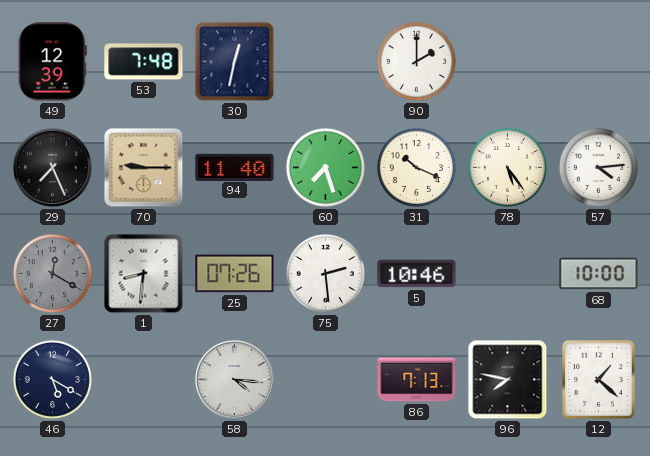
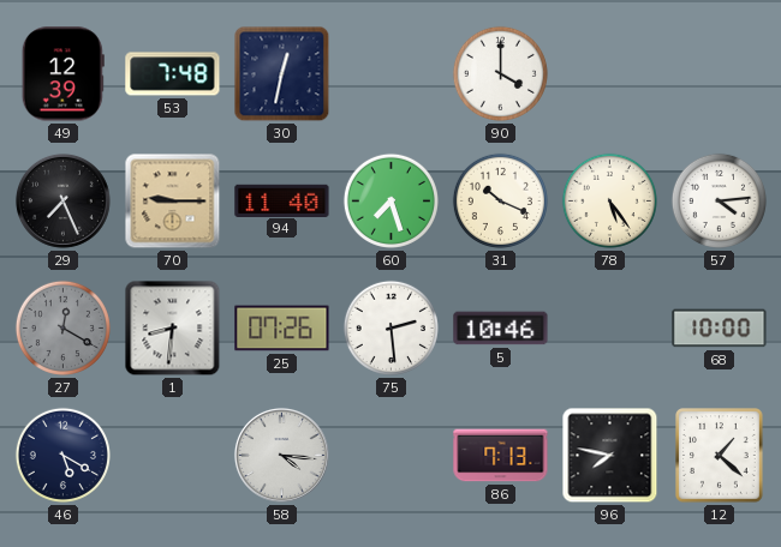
90: 2:00 -> 4:00
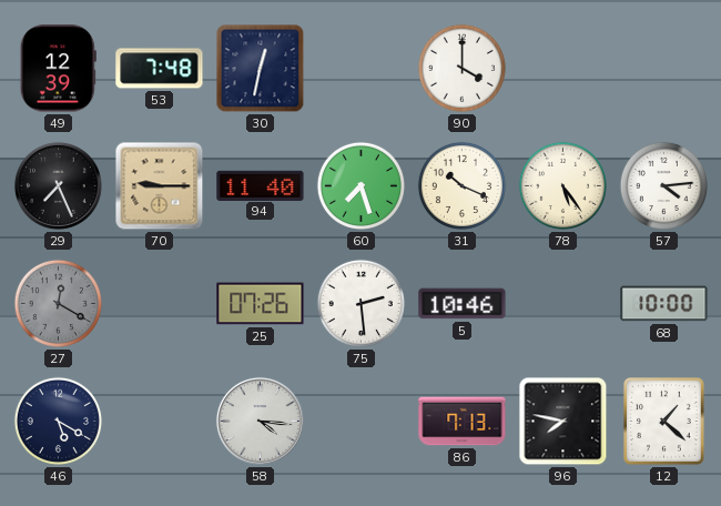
1: 8:31 -> none
